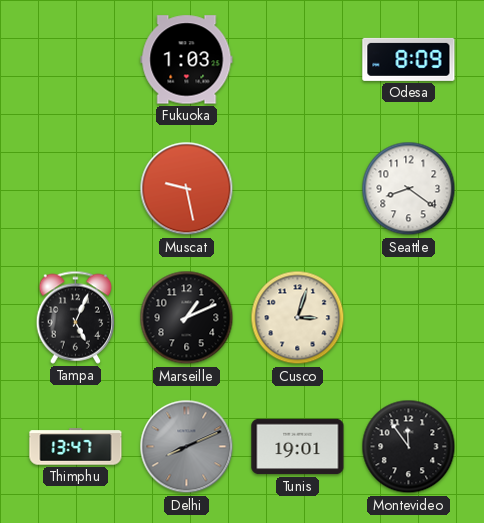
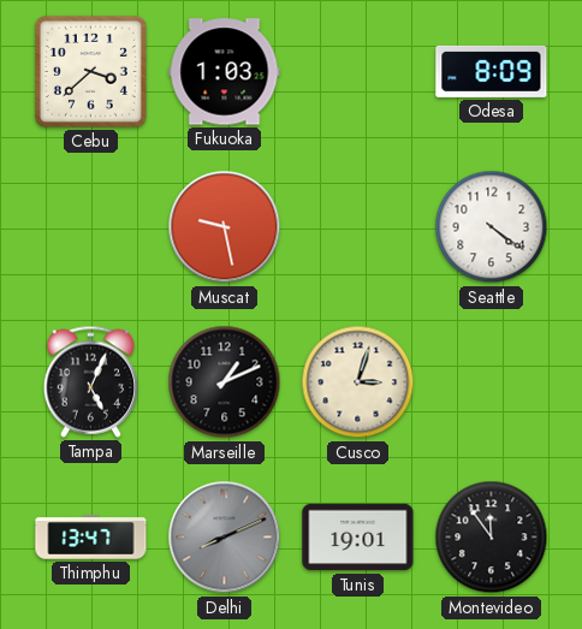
Cebu: none -> 3:38
Seattle: 8:21 -> 4:21
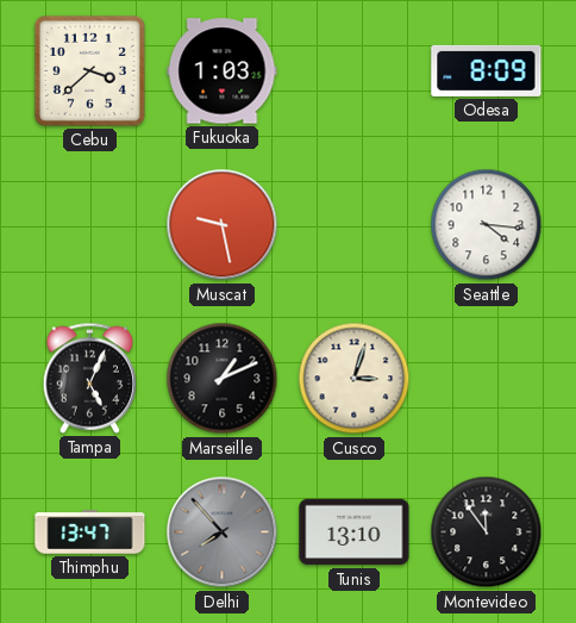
Seattle: 4:21 -> 4:16
Delhi: 8:11 -> 7:53
Tunis: 19:01 -> 13:10
